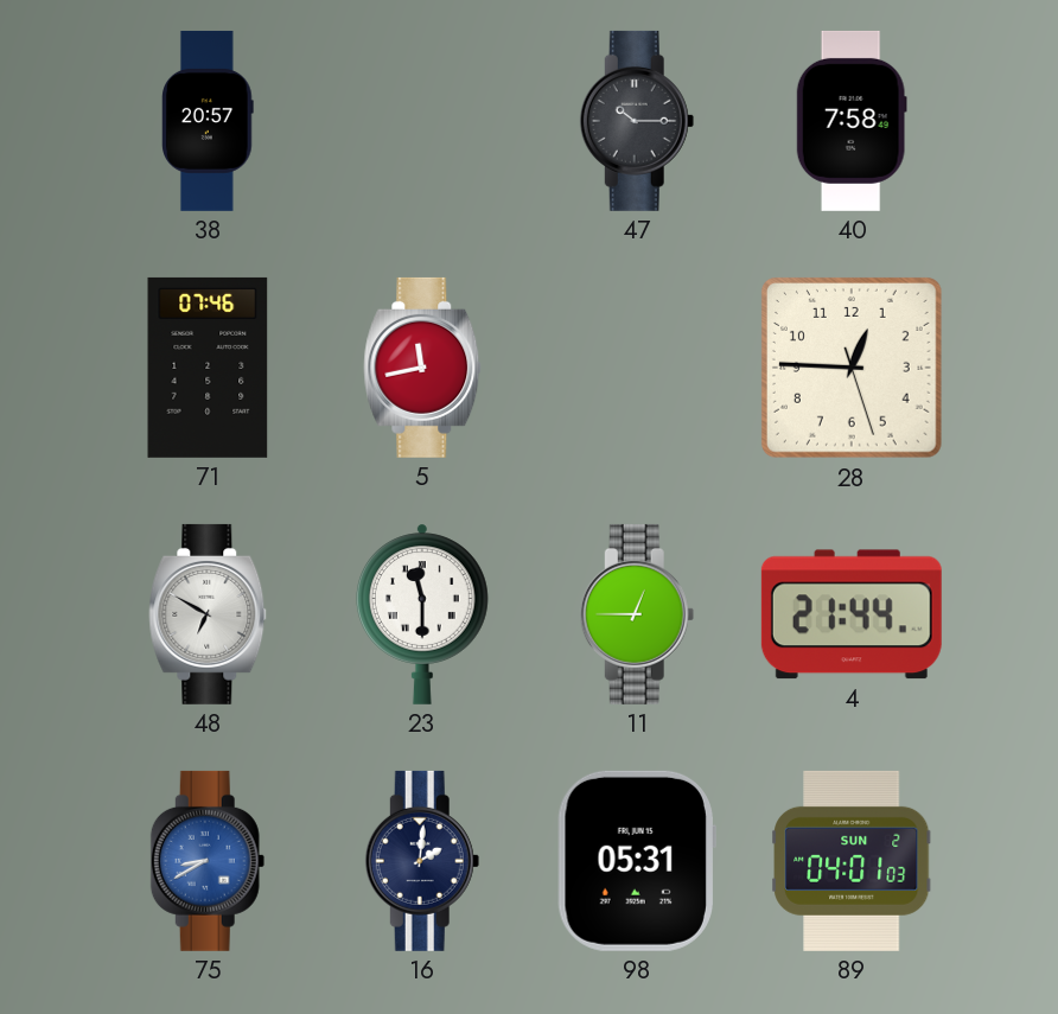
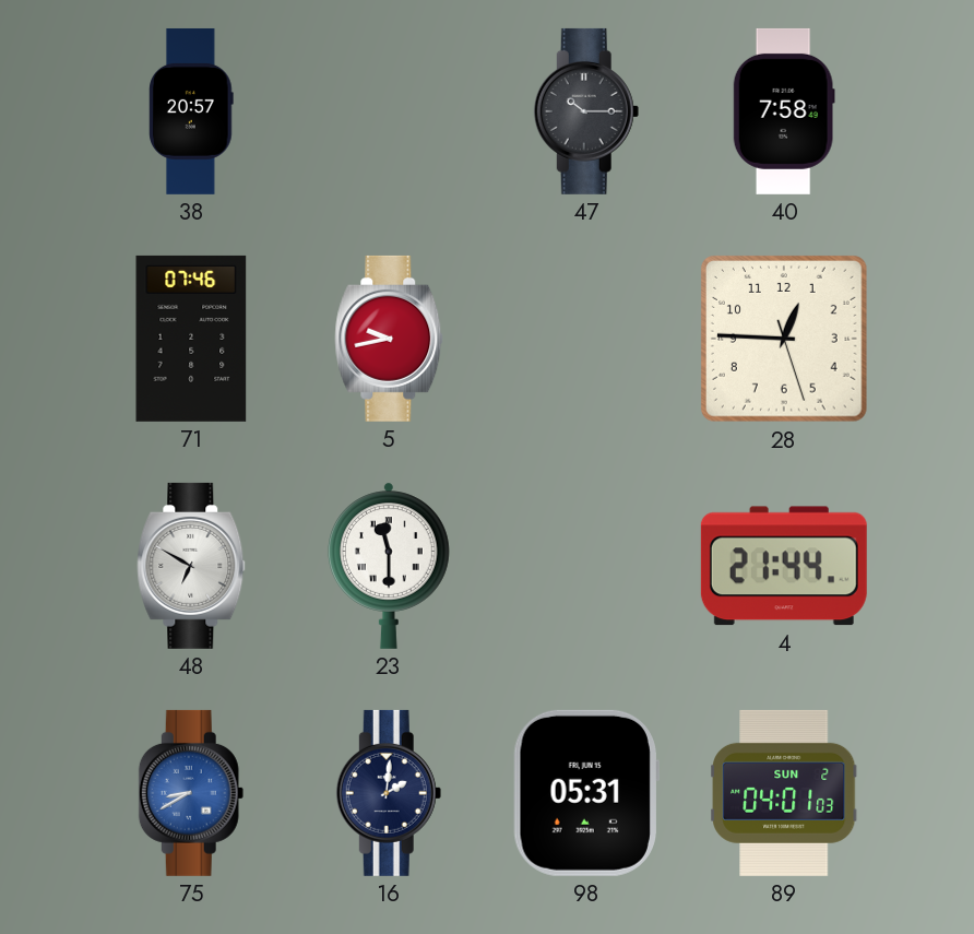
5: 11:43 -> 9:43
11: 12:45 -> none
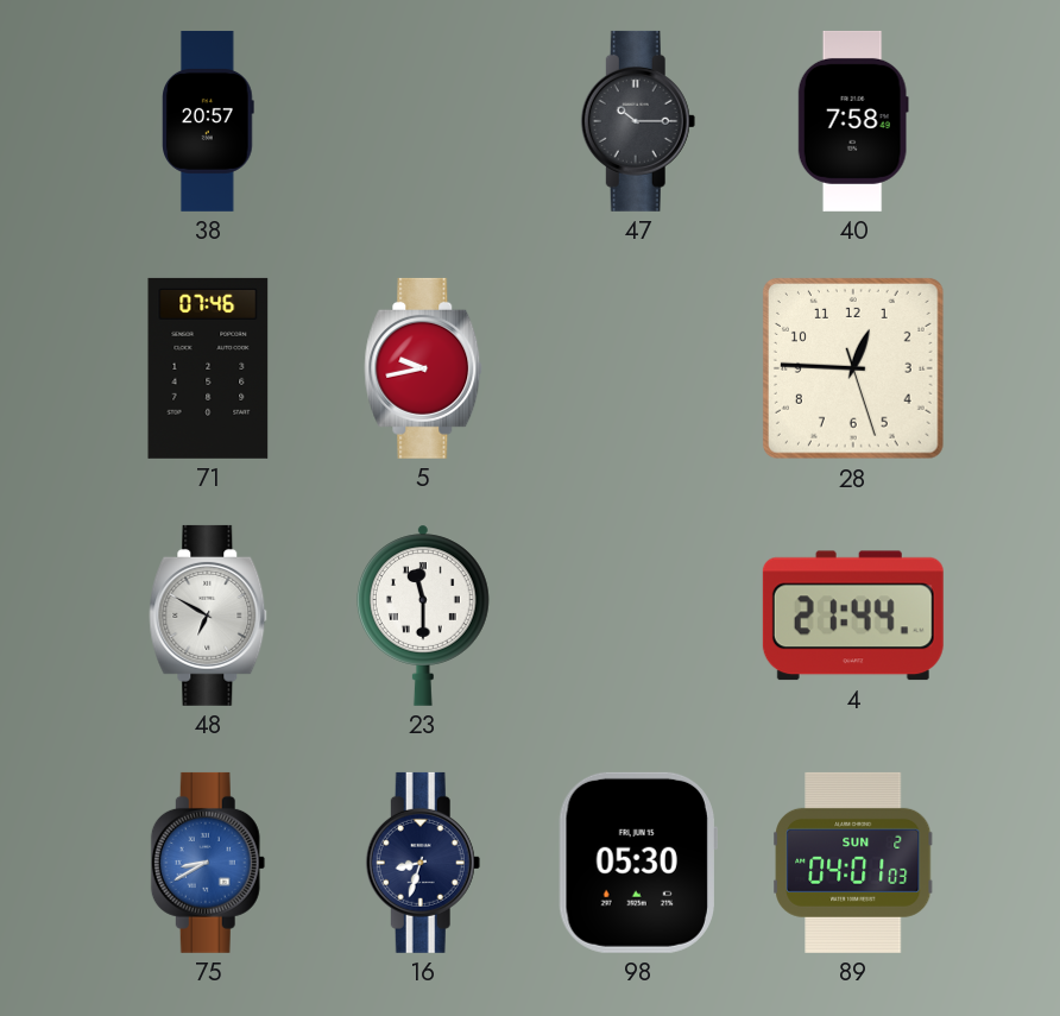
16: 2:01 -> 8:33
98: 05:31 -> 05:30
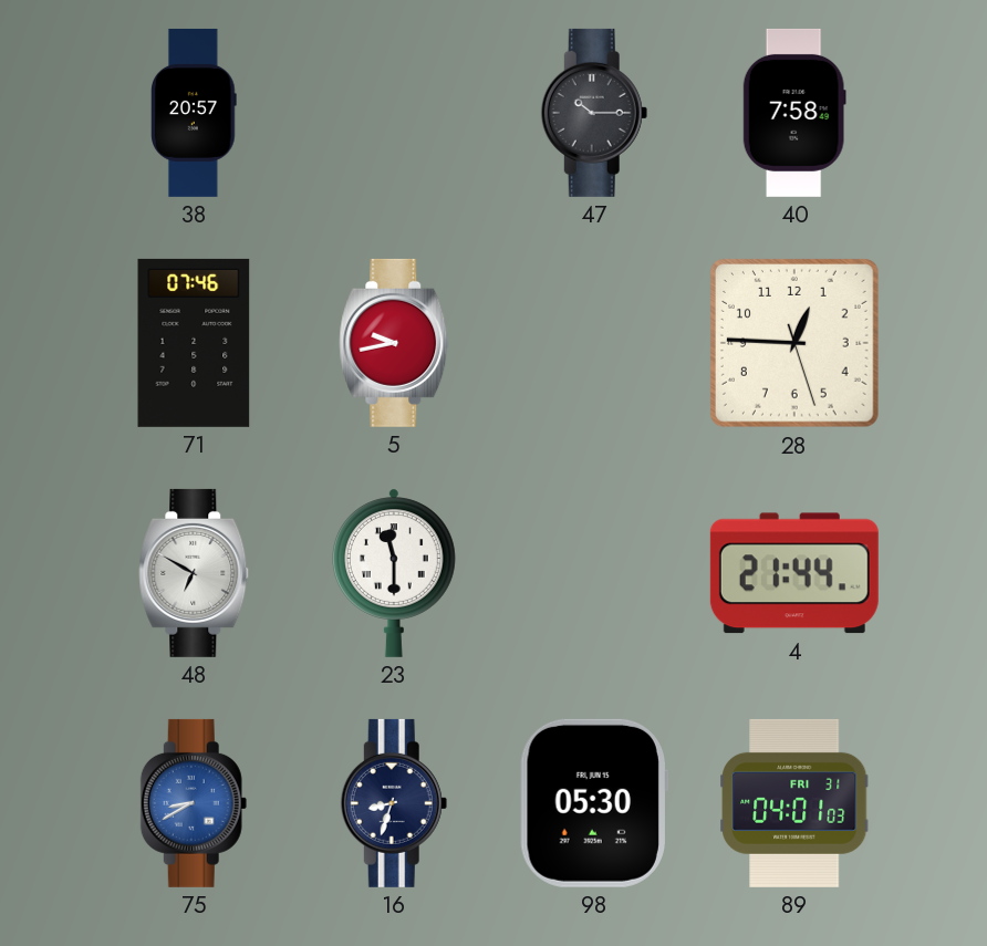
89 date: SUN 2 -> FRI 31
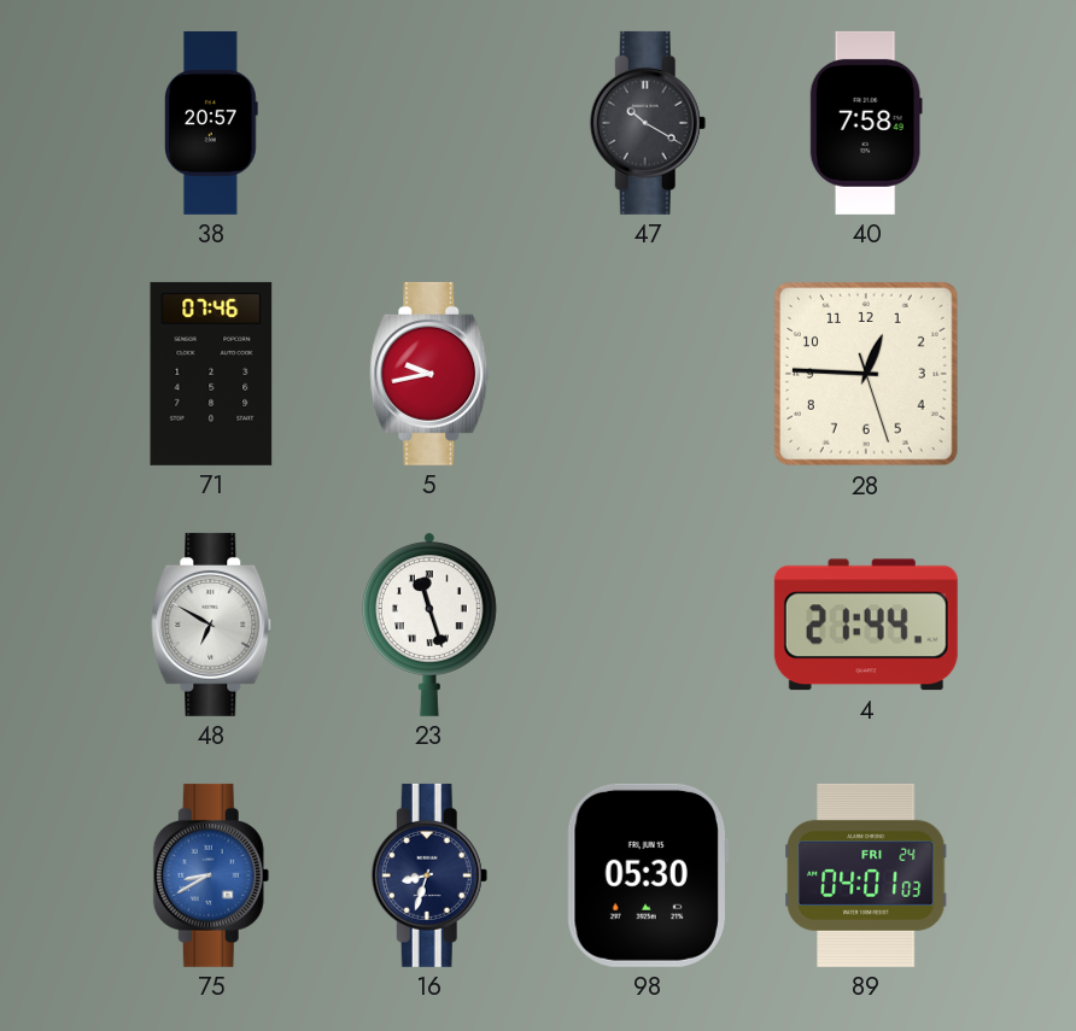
47: 10:15 -> 10:20
23: 11:30 -> 11:27
89 date: FRI 31 -> FRI 24
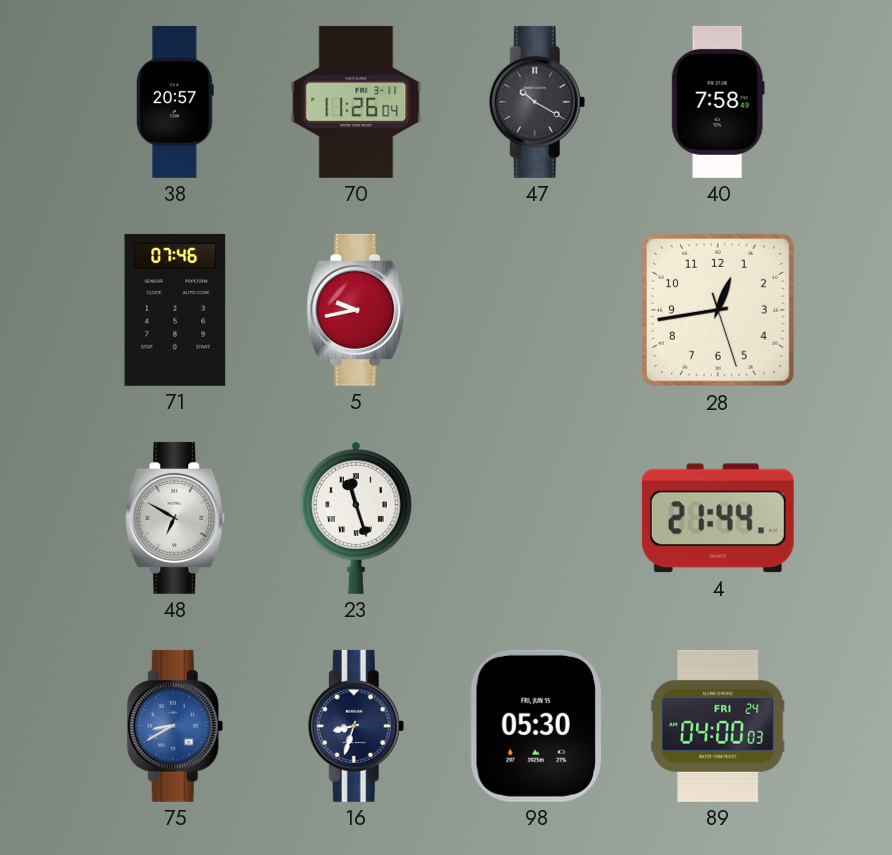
70: none -> 11:26
28: 12:45 -> 12:43
89: 04:01 -> 04:00
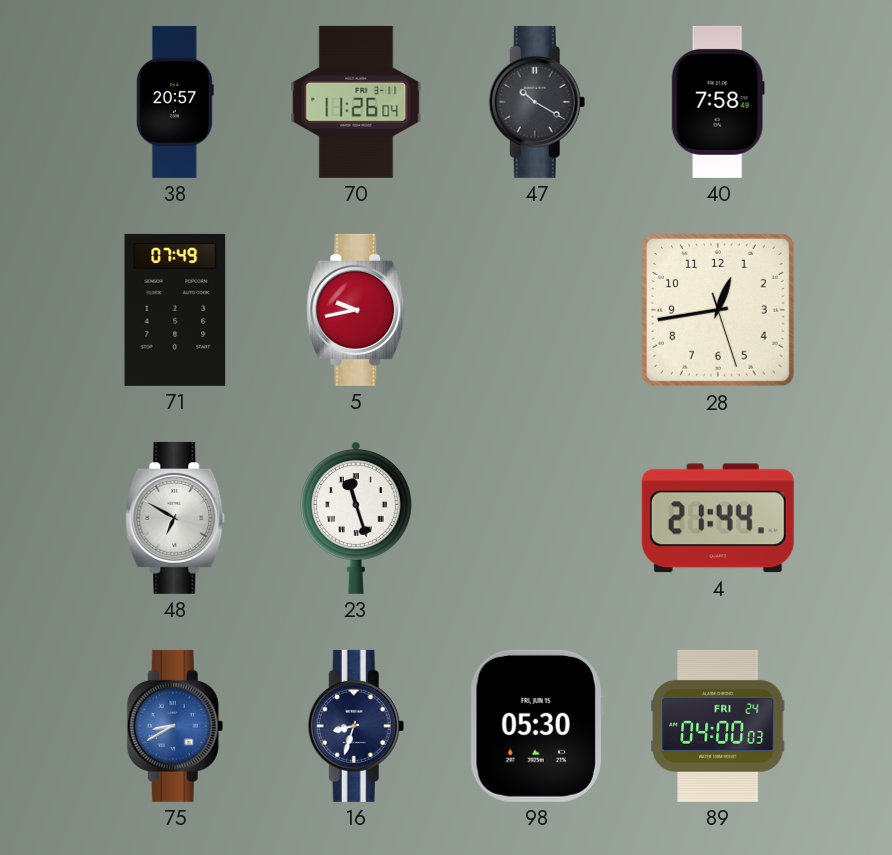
71: 07:46 -> 07:49
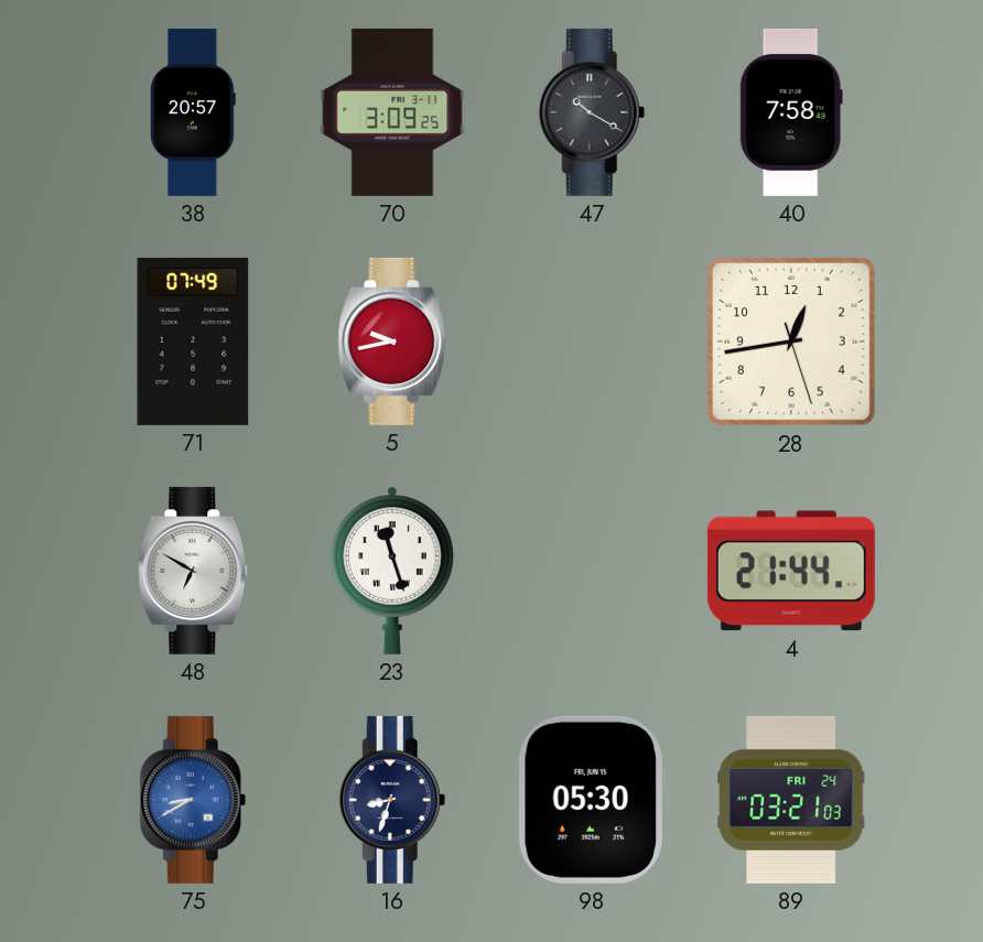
70: 11:26 -> 3:09
89: 04:00 -> 03:21
